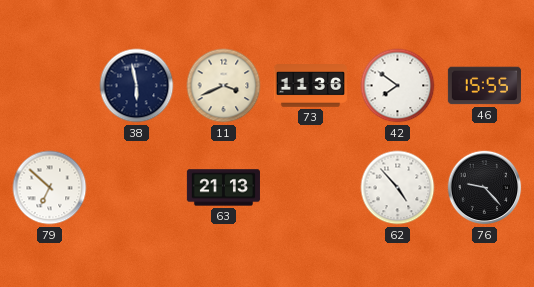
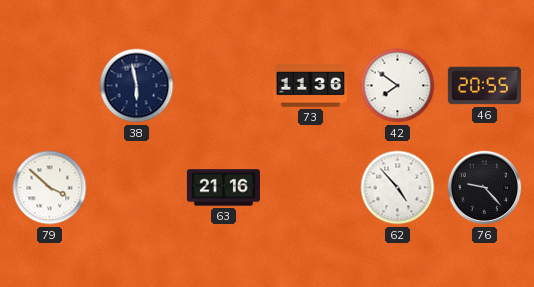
11: 3:41 -> none
46: 15:55 -> 20:55
79: 6:52 -> 3:52
63: 21:13 -> 21:16
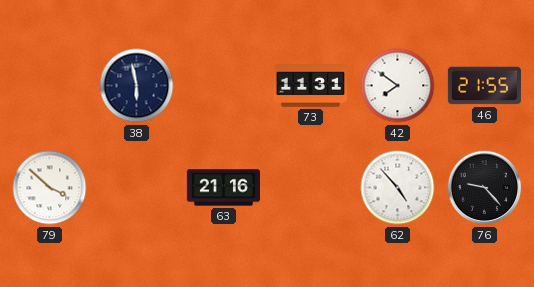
73: 11:36 -> 11:31
46: 20:55 -> 21:55
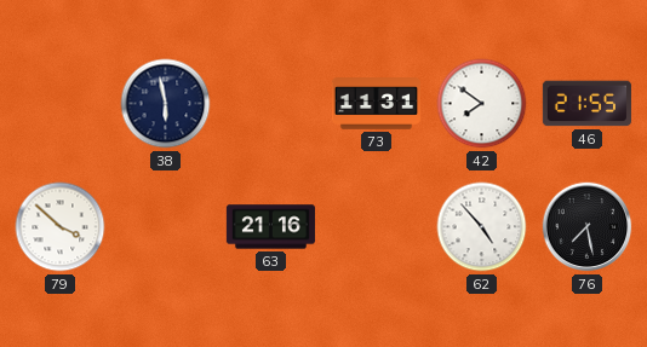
76: 9:23 -> 7:28
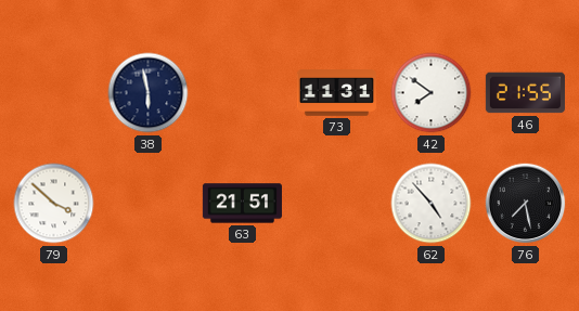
63: 21:16 -> 21:51
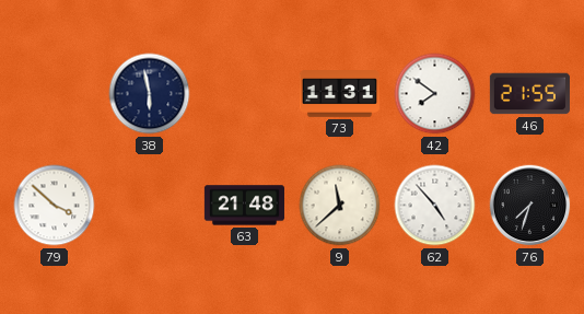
63: 21:51 -> 21:48
9: none -> 11:38
76: 7:28 -> 7:33
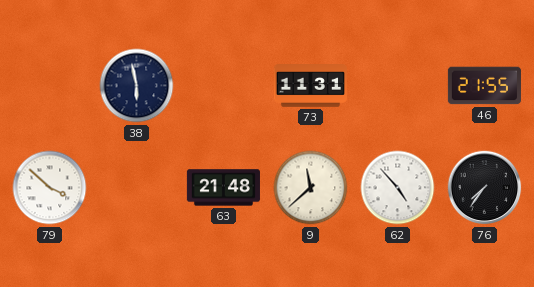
42: 7:51 -> none
76: 7:33 -> 7:36
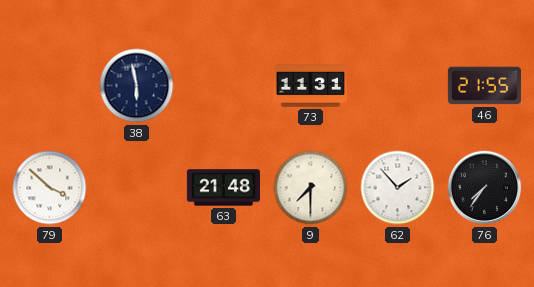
9: 11:38 -> 7:30
62: 4:53 -> 1:53
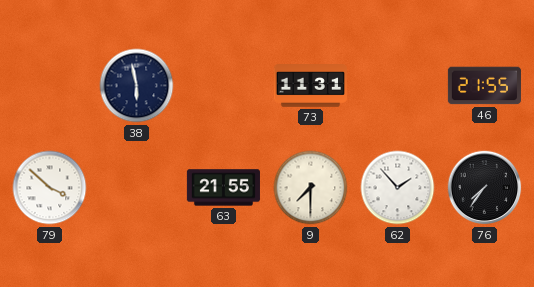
63: 21:48 -> 21:55
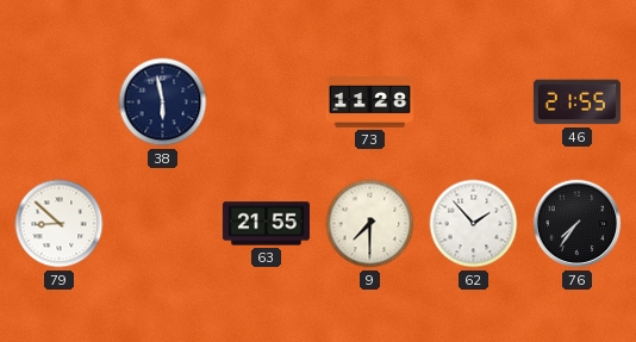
73: 11:31 -> 11:28
79: 3:52 -> 8:52
